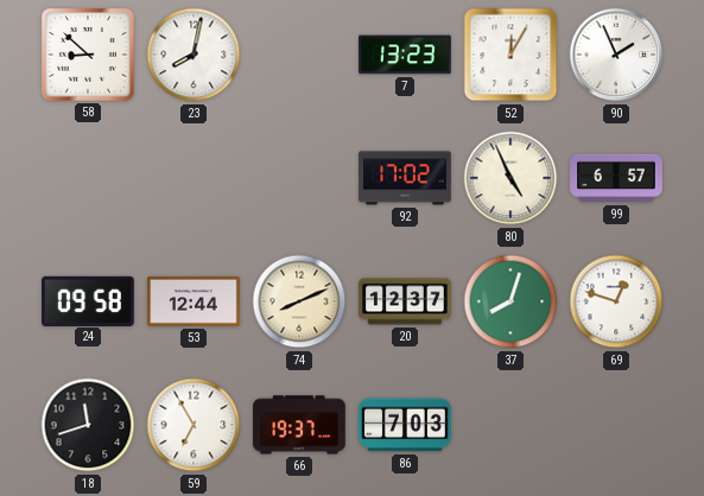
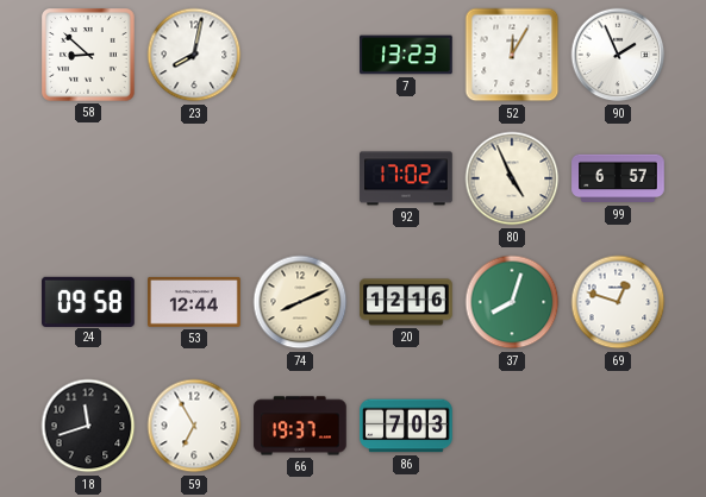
20: 12:37 -> 12:16
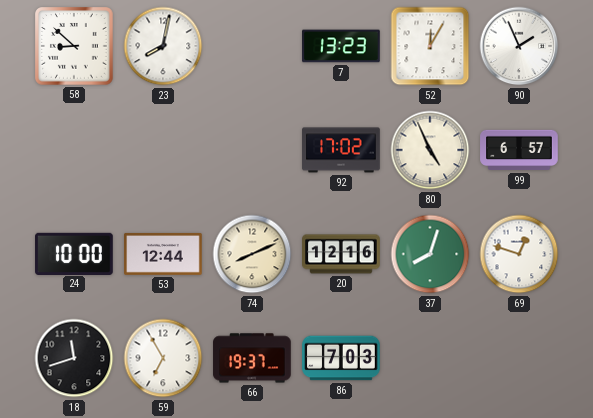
24: 09:58 -> 10:00
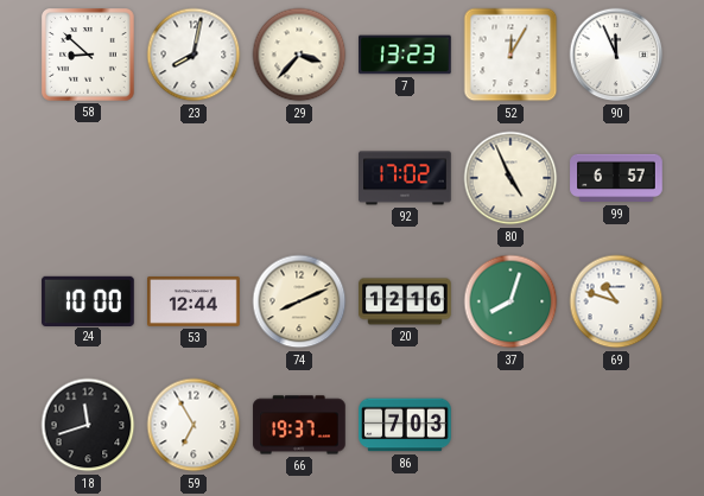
29: none -> 3:37
90: 1:56 -> 11:56
69: 12:48 -> 10:48
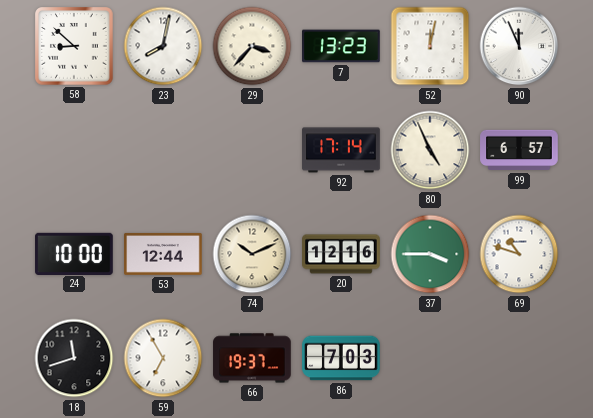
52: 12:05 -> 12:02
92: 17:02 -> 17:14
74: 8:11 -> 10:11
37: 8:03 -> 3:45
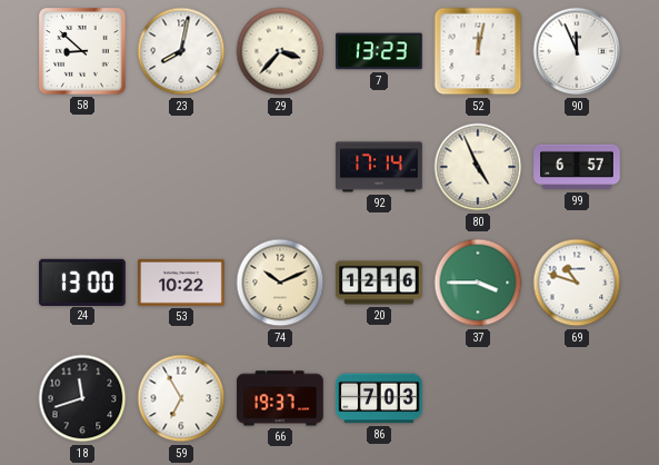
24: 10:00 -> 13:00
53: 12:44 -> 10:22
